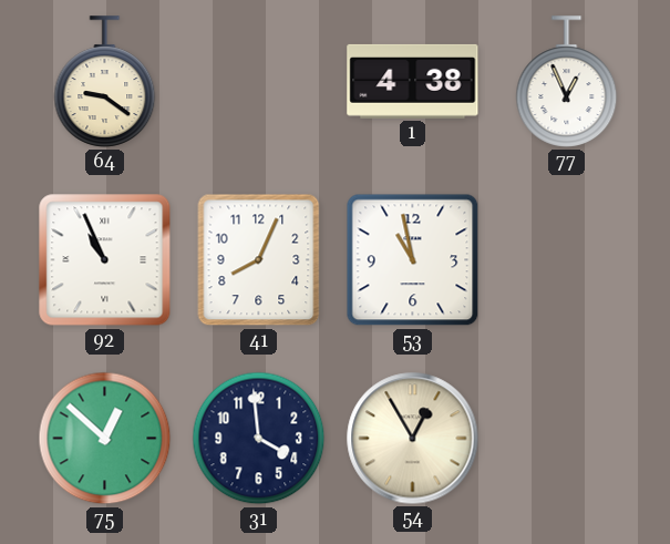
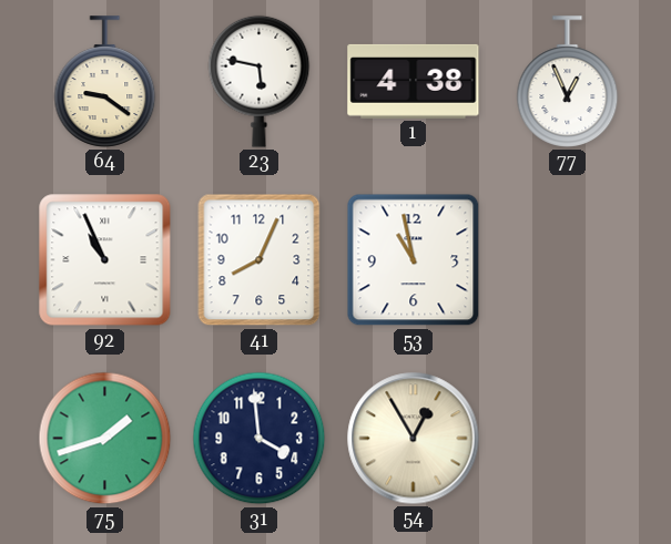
23: none -> 5:47
75: 12:52 -> 1:42
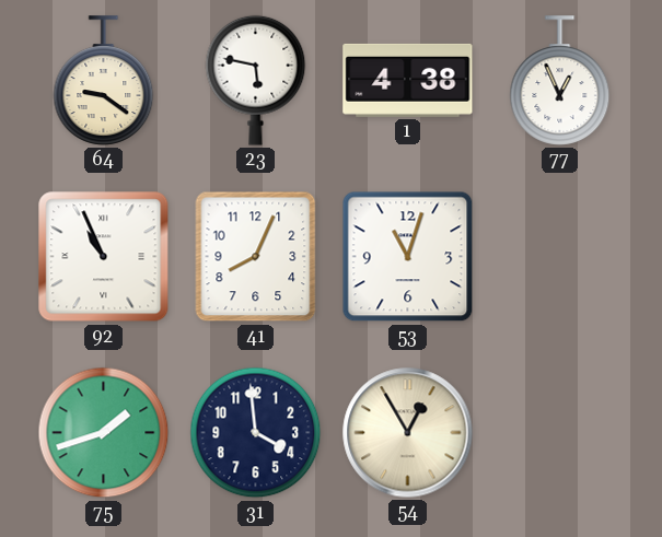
53: 10:58 -> 11:03
